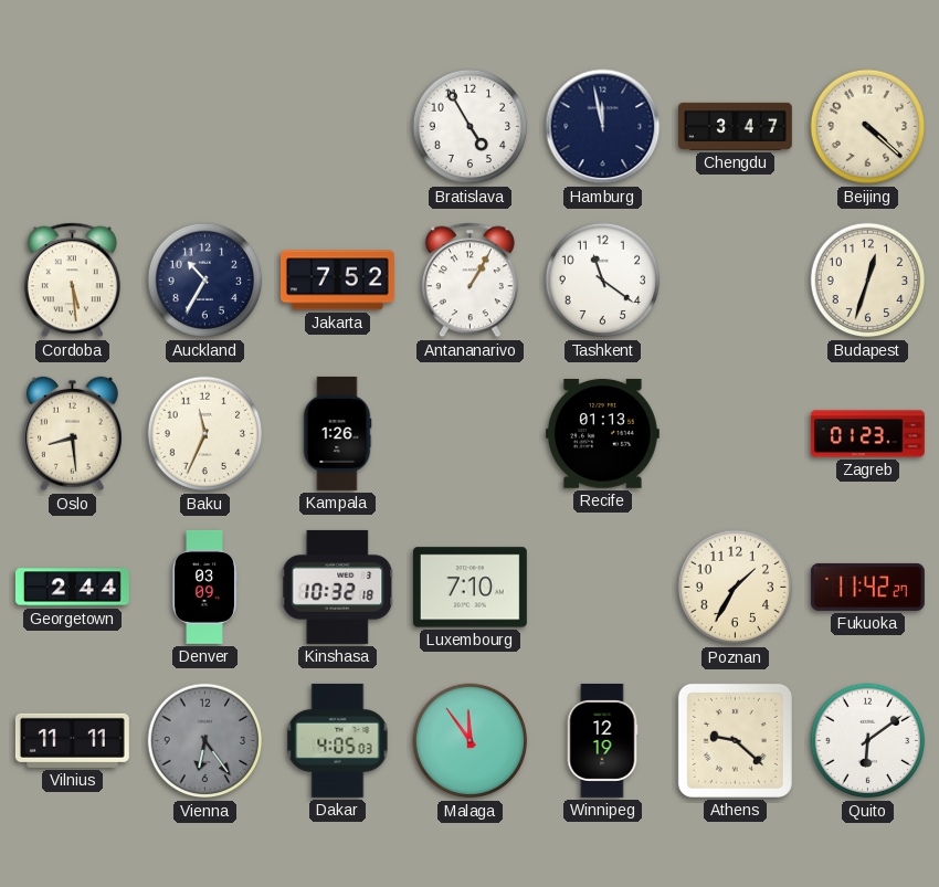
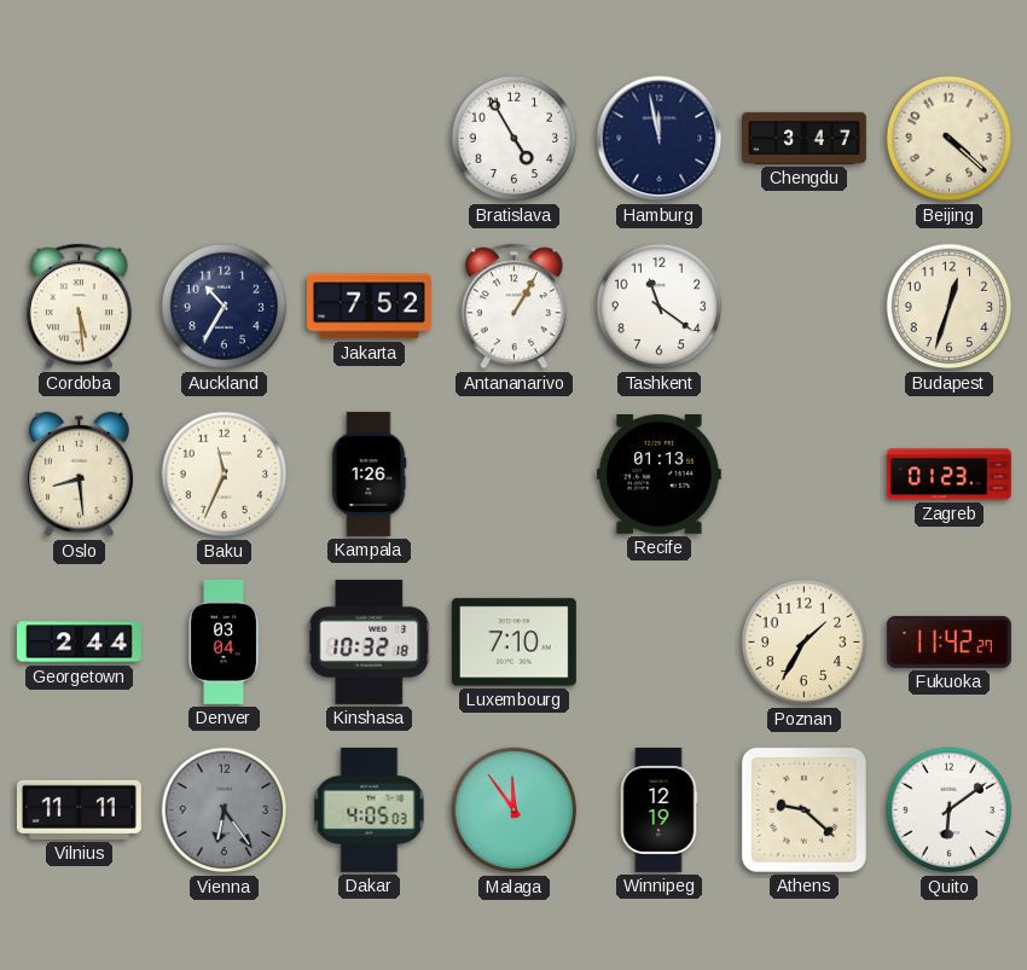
Denver: 03:09 -> 03:04
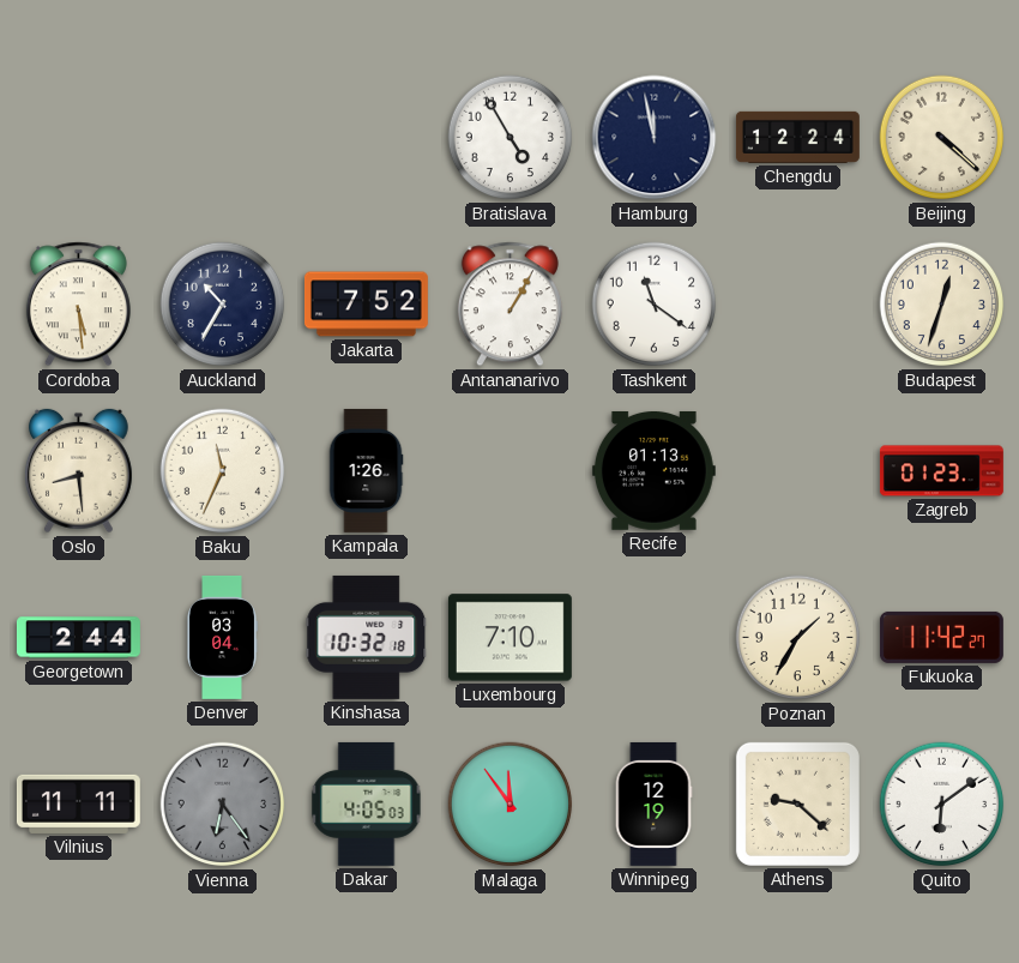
Chengdu: 3:47 -> 12:24
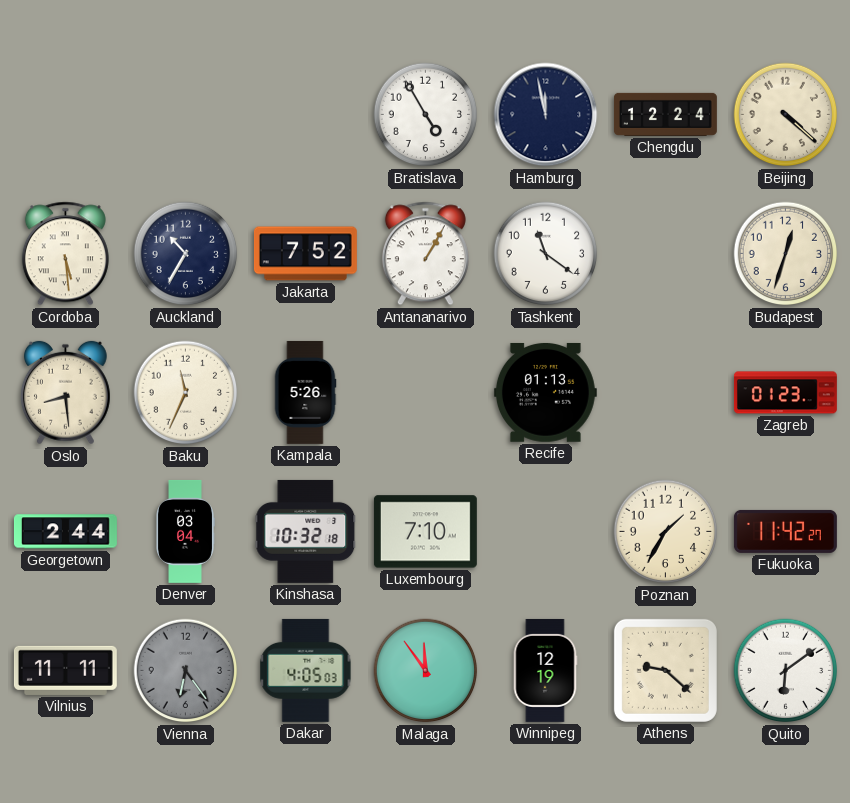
Kampala: 1:26 -> 5:26
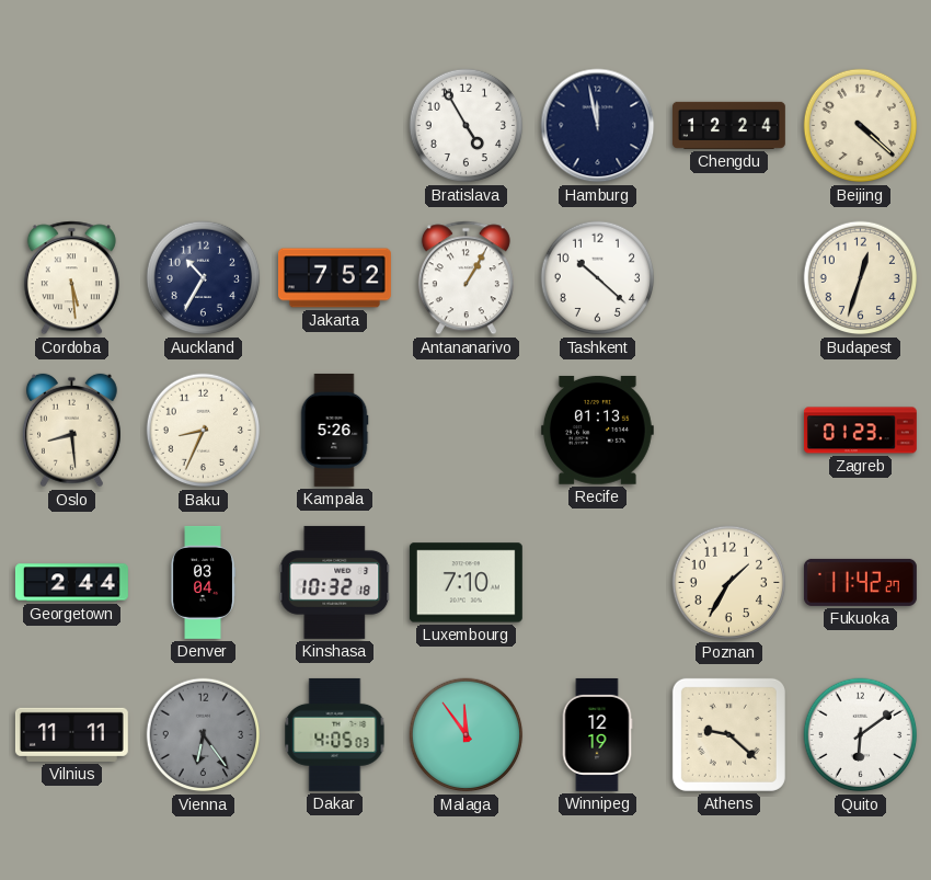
Tashkent: 11:21 -> 10:22
Baku: 11:34 -> 8:34
